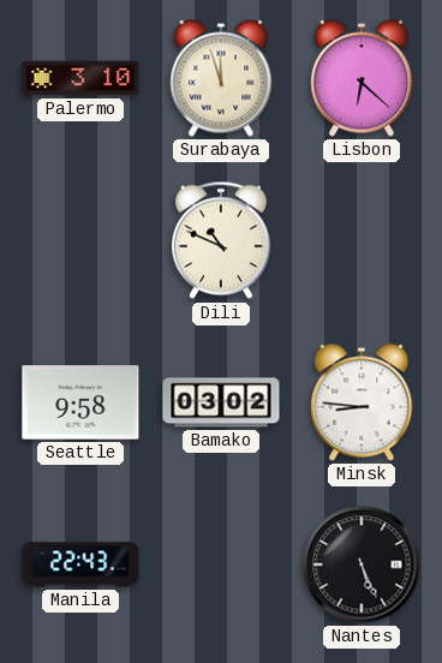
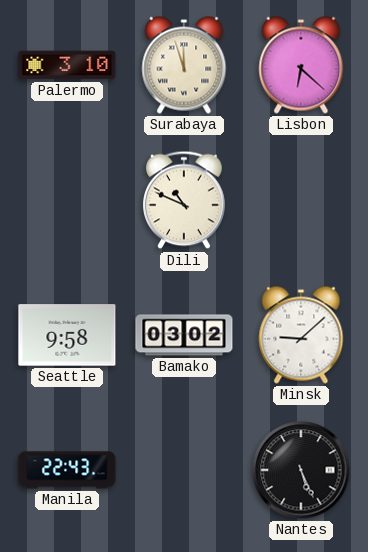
Minsk: 8:46 -> 9:08
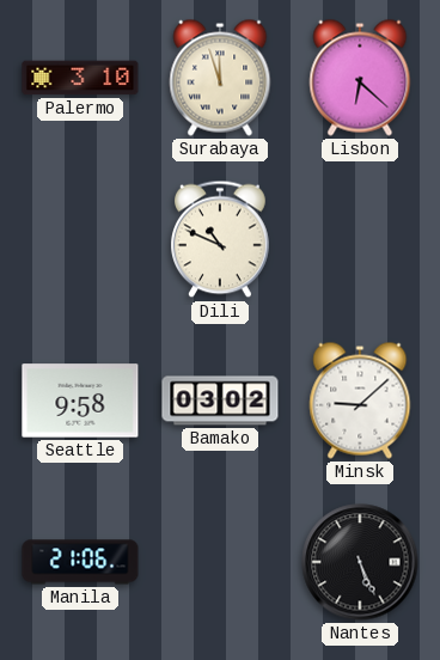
Manila: 22:43 -> 21:06
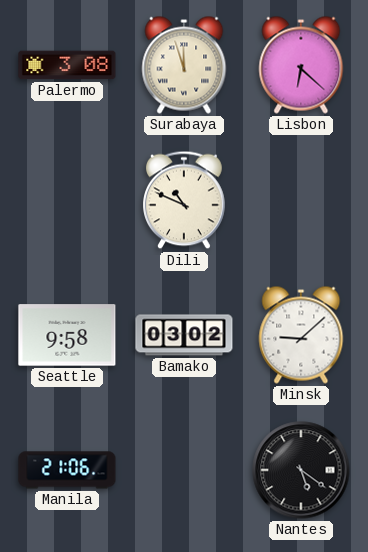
Palermo: 3:10 -> 3:08
Nantes: 5:26 -> 5:21
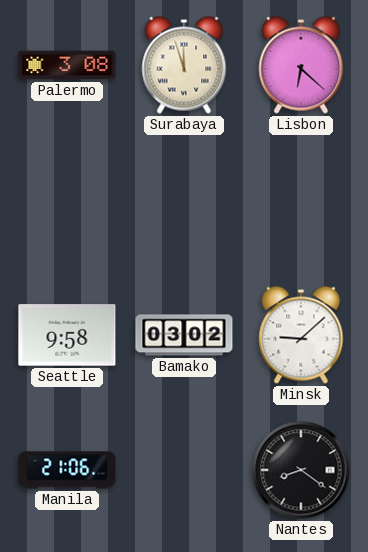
Dili: 10:49 -> none
Nantes: 5:21 -> 8:21
